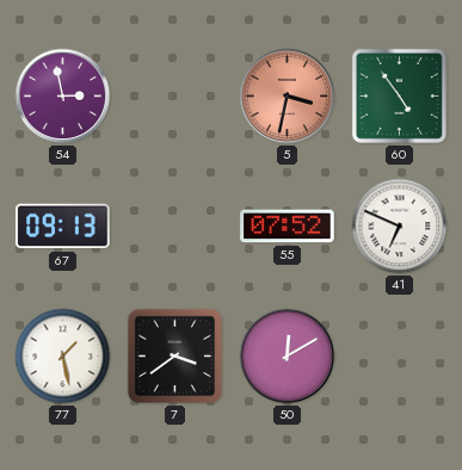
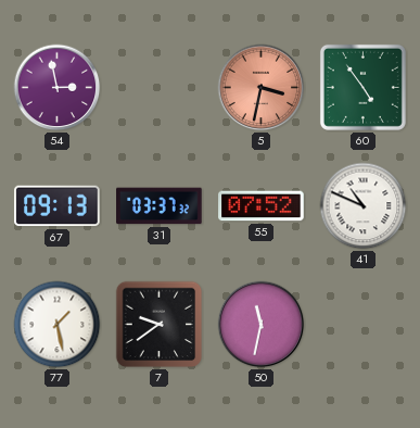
31: none -> 03:37
41: 6:49 -> 10:49
7: 3:39 -> 9:39
50: 12:10 -> 11:32
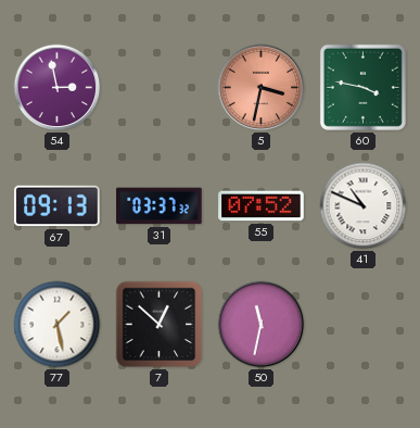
60: 4:54 -> 3:47
7: 9:39 -> 12:52
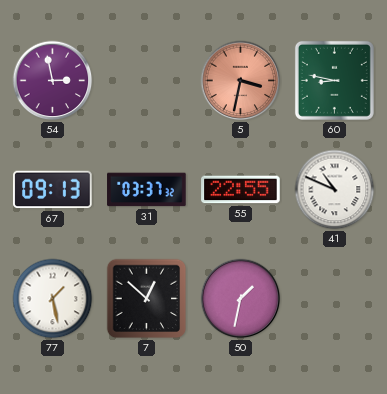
60: 3:47 -> 8:47
55: 07:52 -> 22:55
50: 11:32 -> 1:32
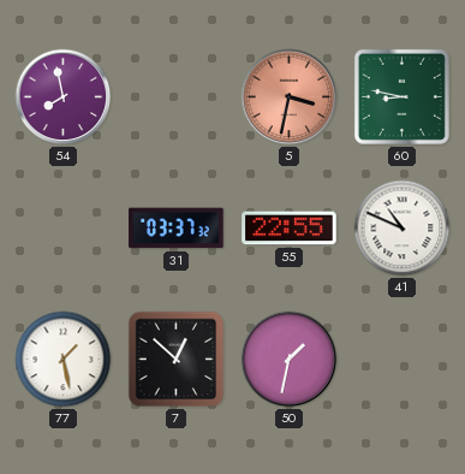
54: 2:58 -> 7:58
67: 09:13 -> none
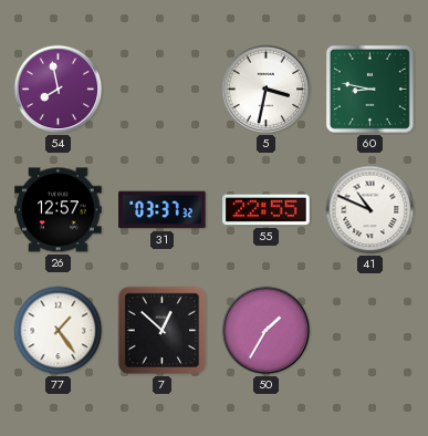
5 dial: salmon -> white
26: none -> 12:57
77: 1:28 -> 1:24
50: 1:32 -> 1:35
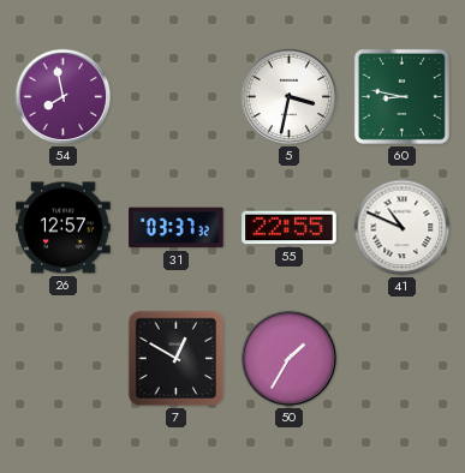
77: 1:24 -> none
7: 12:52 -> 12:50
